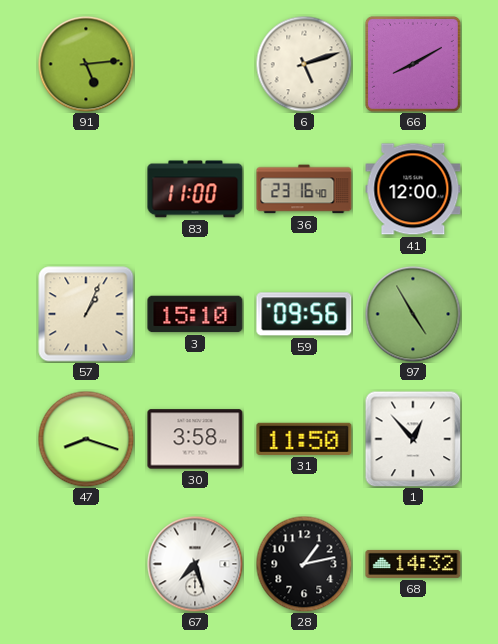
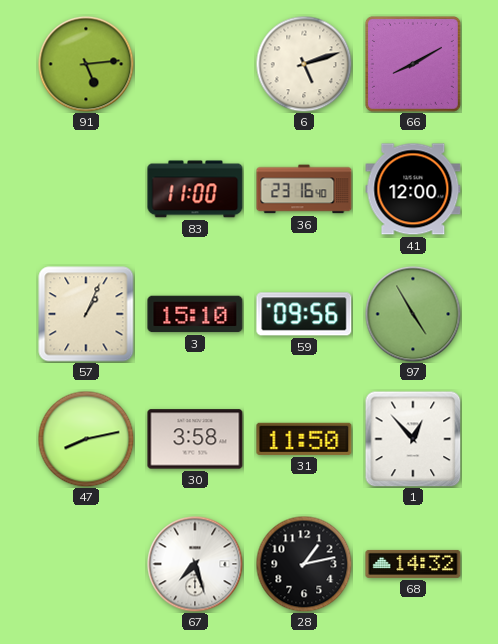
47: 8:18 -> 8:13
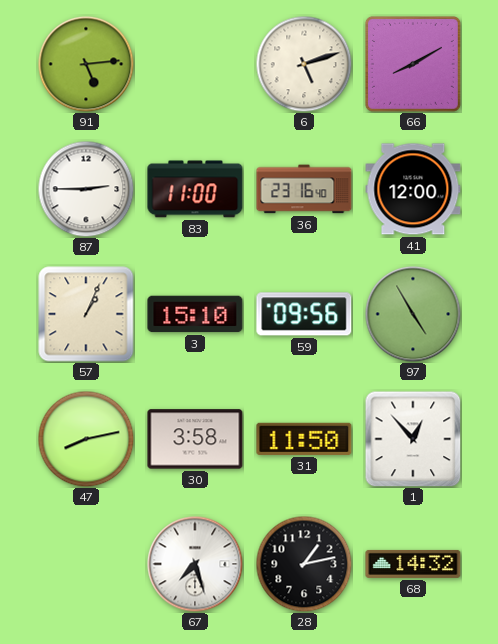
87: none -> 2:45
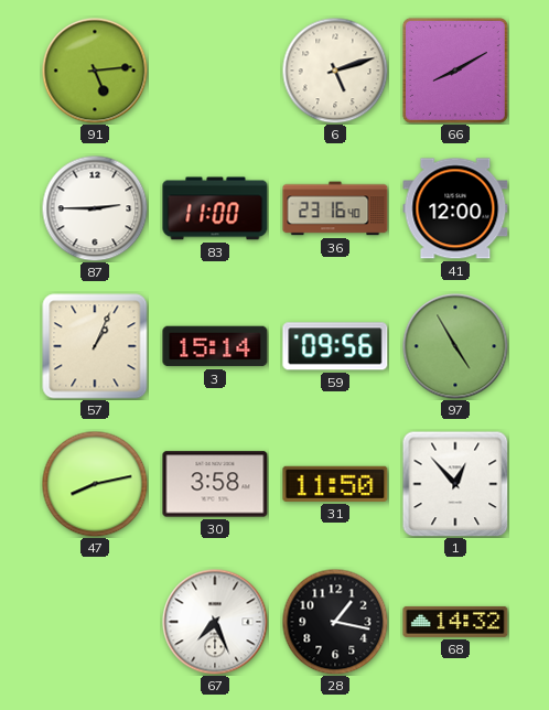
3: 15:10 -> 15:14
67: 7:27 -> 7:26
28: 1:13 -> 1:17
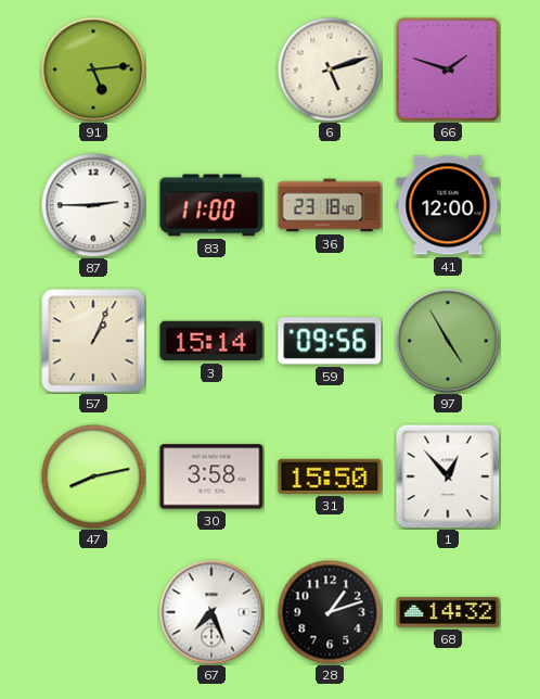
66: 8:10 -> 1:48
36: 23:16 -> 23:18
31: 11:50 -> 15:50
28: 1:17 -> 1:12
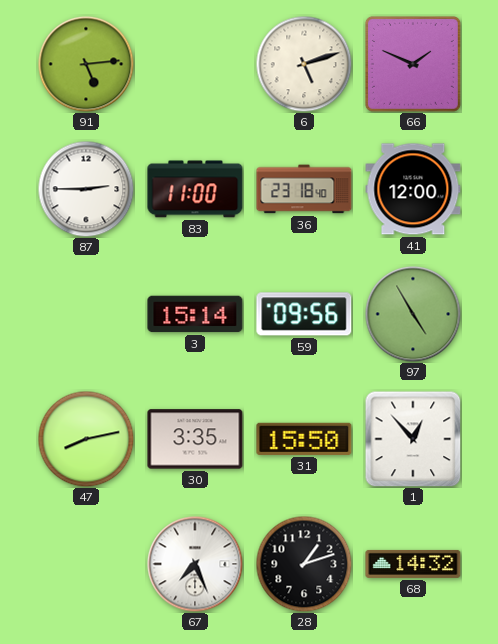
66: 1:48 -> 1:49
57: 1:04 -> none
30: 3:58 -> 3:35
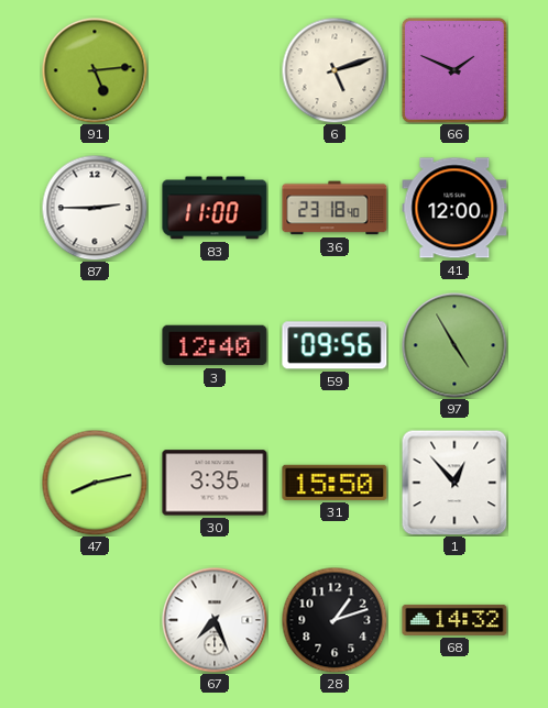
3: 15:14 -> 12:40
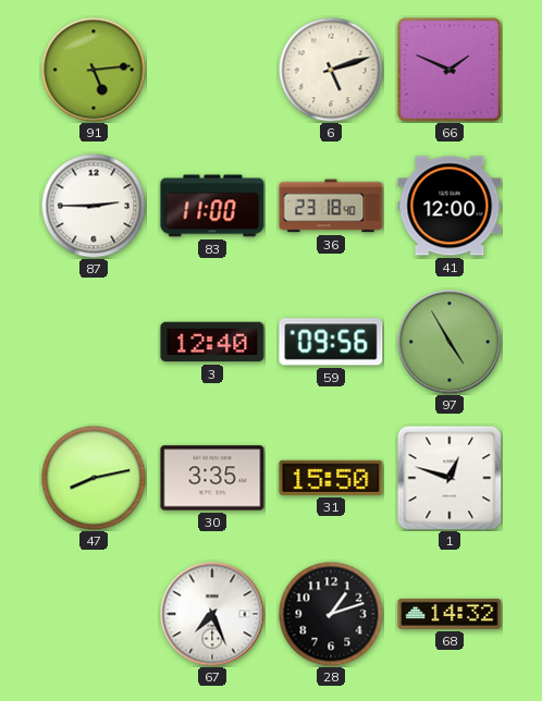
1: 12:53 -> 12:48
